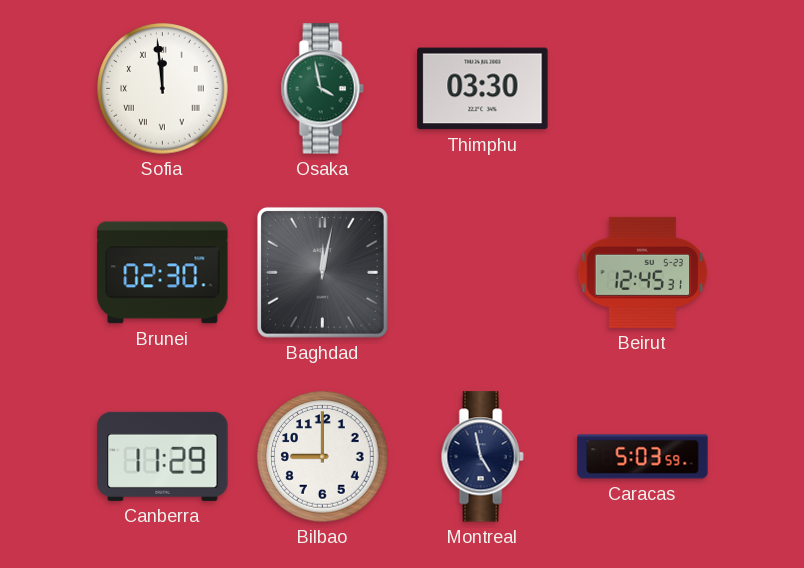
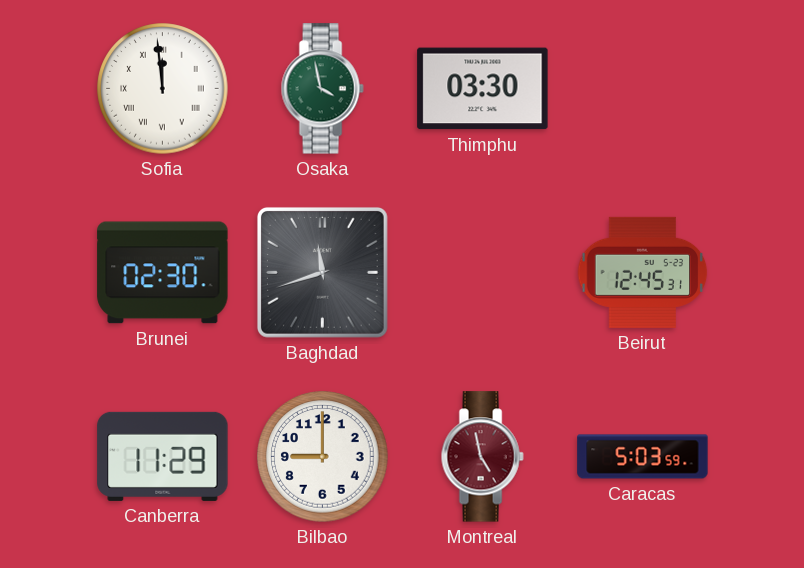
Baghdad: 12:02 -> 11:42
Montreal dial: navy -> burgundy
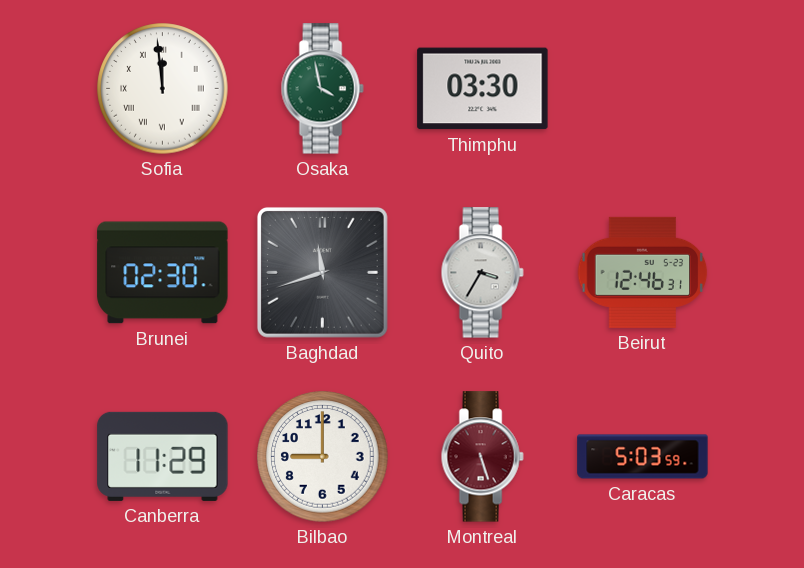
Quito: none -> 3:35
Beirut: 12:45 -> 12:46
Montreal: 4:58 -> 5:27
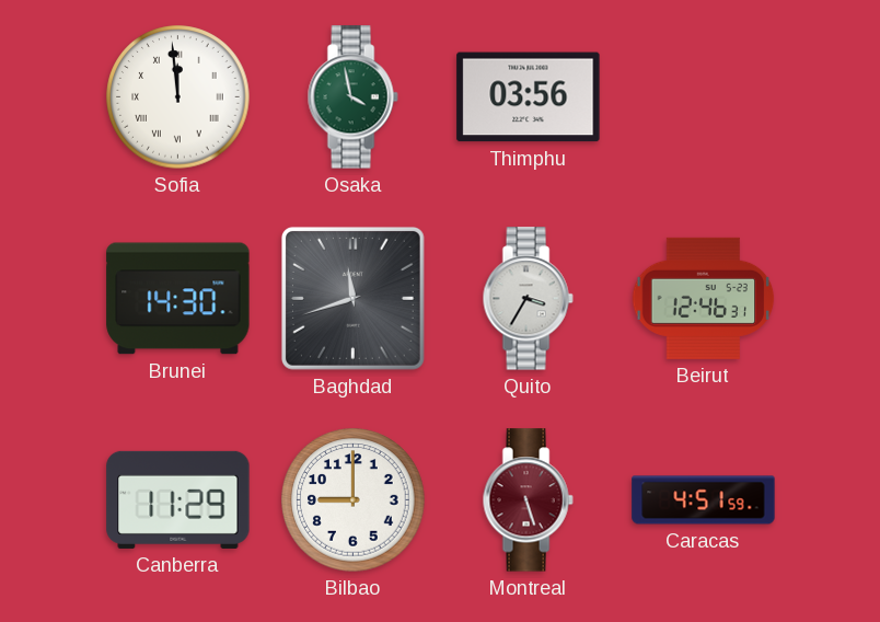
Thimphu: 03:30 -> 03:56
Brunei: 02:30 -> 14:30
Caracas: 5:03 -> 4:51
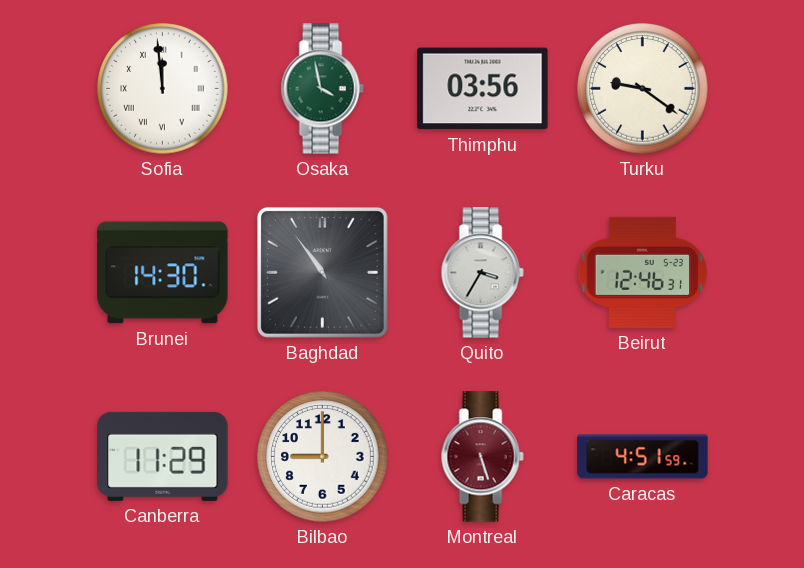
Turku: none -> 9:21
Baghdad: 11:42 -> 10:54
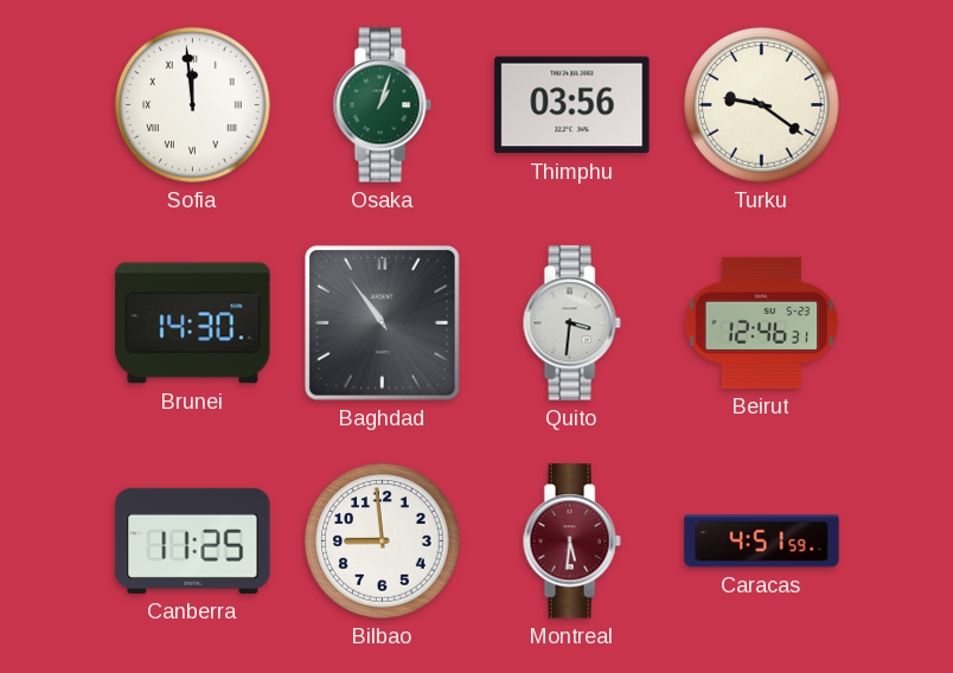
Osaka: 3:58 -> 1:03
Quito: 3:35 -> 3:31
Canberra: 11:29 -> 11:25
Bilbao: 9:00 -> 8:59
Montreal: 5:27 -> 5:31
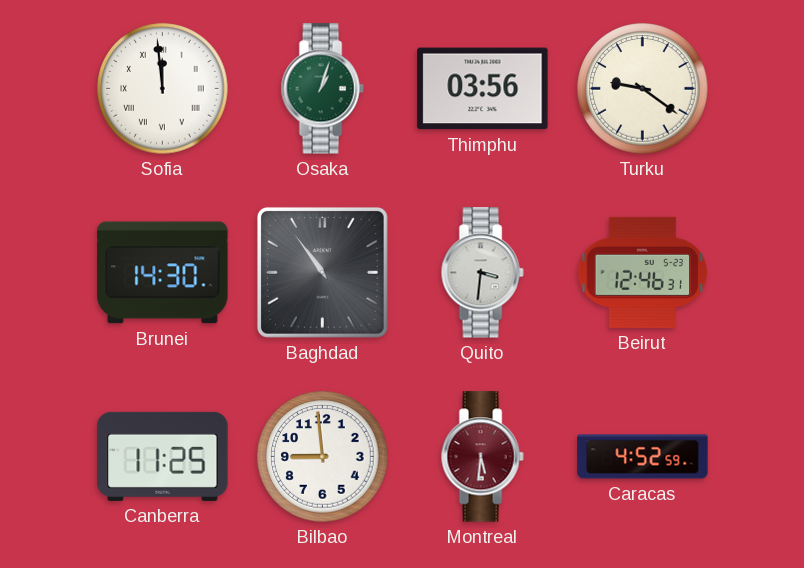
Caracas: 4:51 -> 4:52
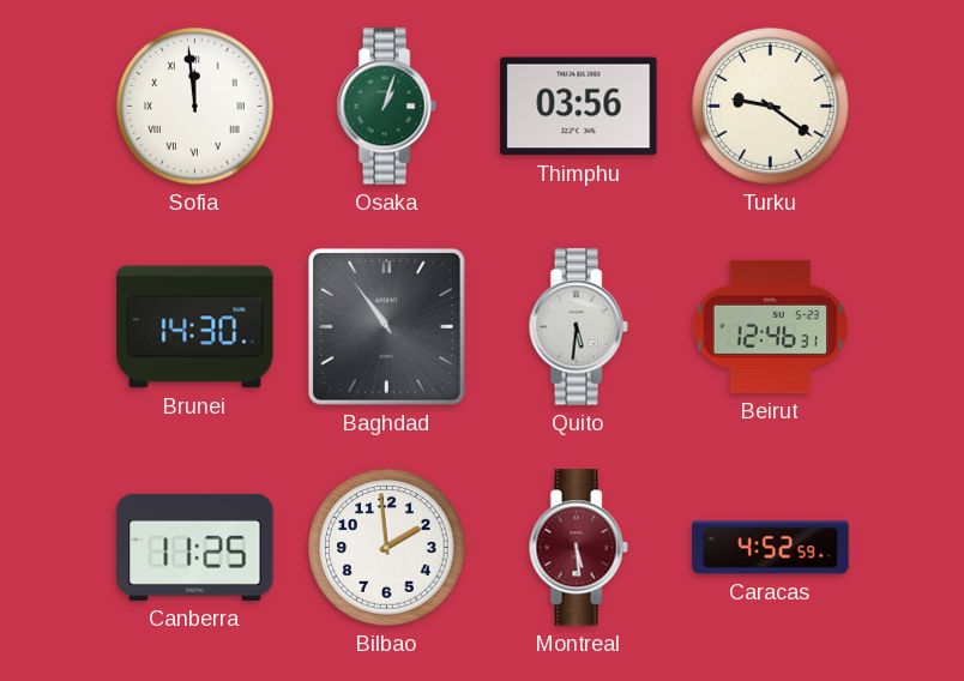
Quito: 3:31 -> 5:31
Bilbao: 8:59 -> 1:59
Montreal: 5:31 -> 5:29
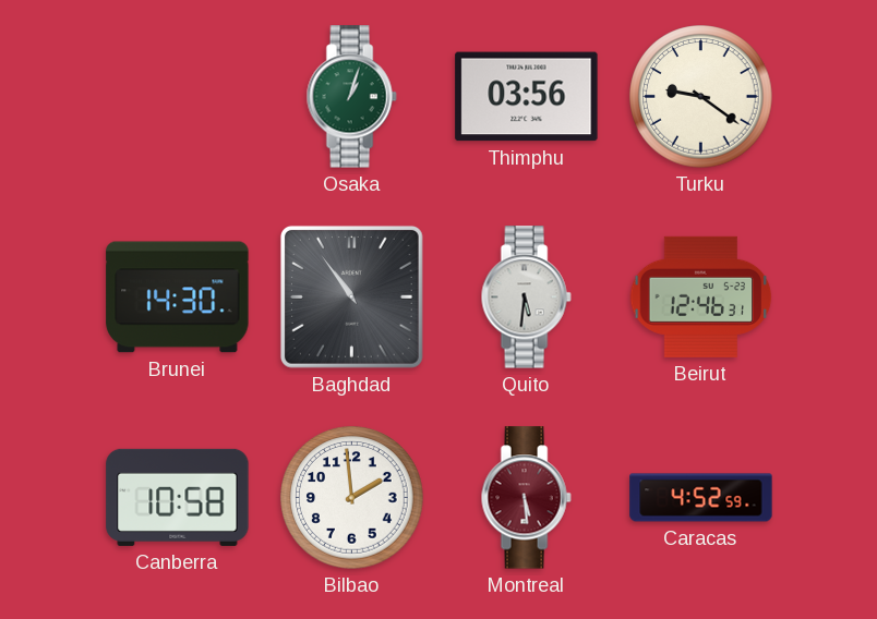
Sofia: 11:59 -> none
Canberra: 11:25 -> 10:58
